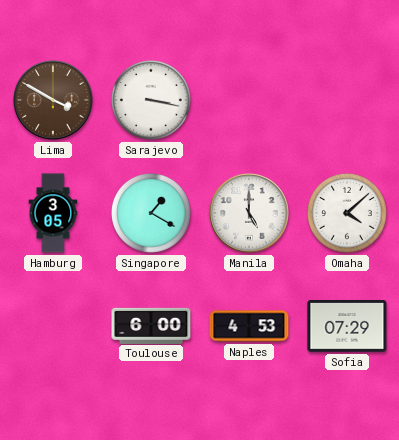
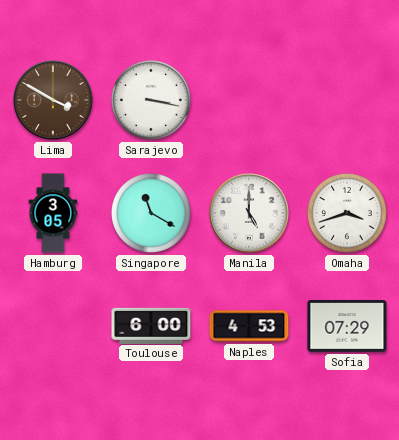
Singapore: 1:20 -> 11:20
Omaha: 4:08 -> 3:42
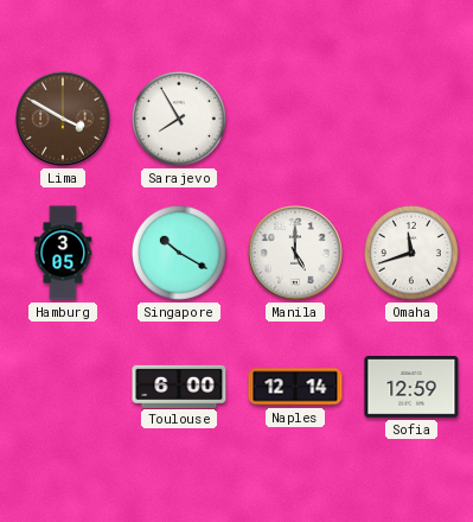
Sarajevo: 3:17 -> 7:55
Singapore: 11:20 -> 10:20
Omaha: 3:42 -> 11:42
Naples: 4:53 -> 12:14
Sofia: 07:29 -> 12:59
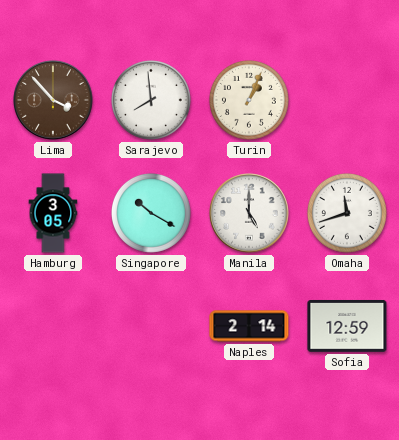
Lima: 3:50 -> 3:53
Sarajevo: 7:55 -> 7:59
Turin: none -> 1:04
Toulouse: 6:00 -> none
Naples: 12:14 -> 2:14
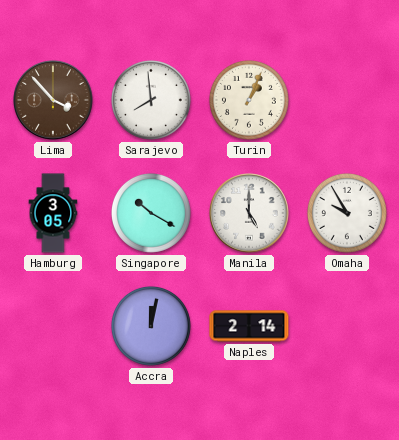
Omaha: 11:42 -> 9:55
Accra: none -> 12:02
Sofia: 12:59 -> none
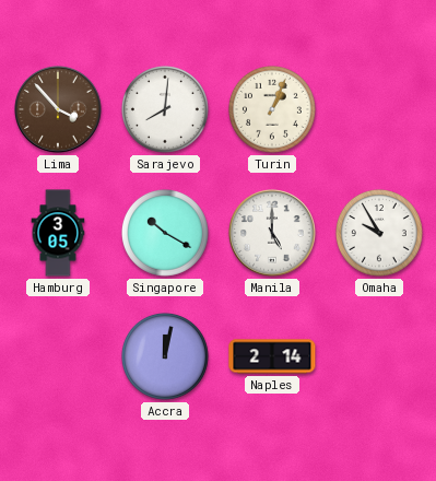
Sarajevo: 7:59 -> 8:01
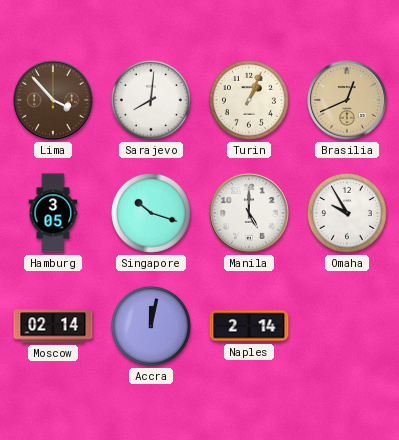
Brasilia: none -> 12:41
Singapore: 10:20 -> 10:18
Moscow: none -> 02:14
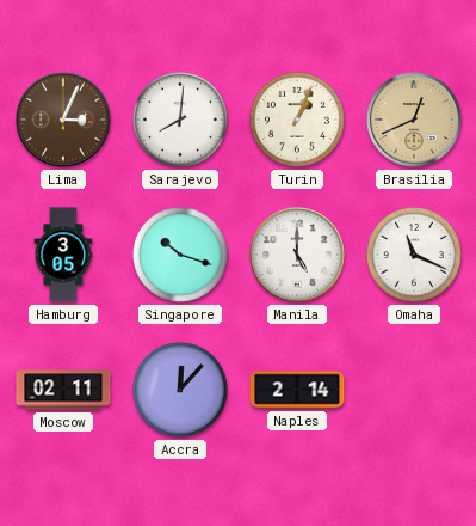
Lima: 3:53 -> 3:04
Omaha: 9:55 -> 11:19
Moscow: 02:14 -> 02:11
Accra: 12:02 -> 12:07
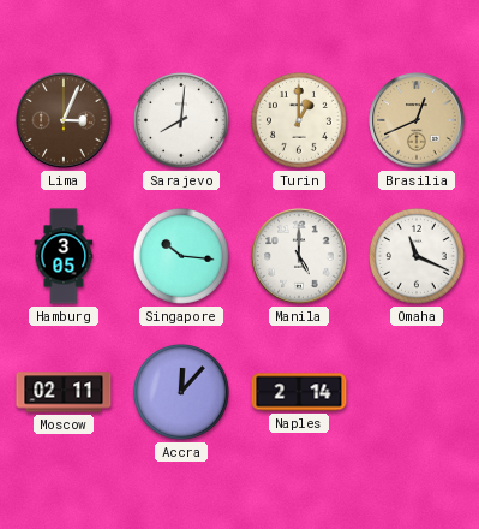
Turin: 1:04 -> 1:00
Singapore: 10:18 -> 10:16
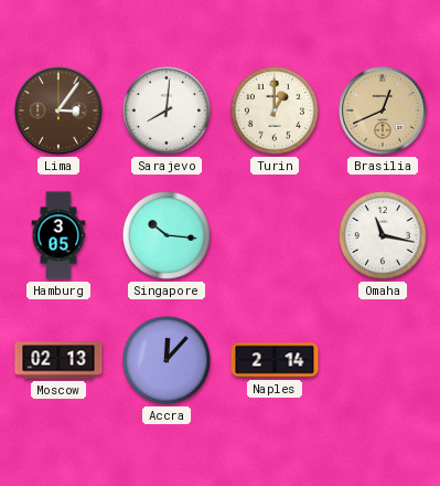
Lima: 3:04 -> 3:06
Manila: 5:00 -> none
Omaha: 11:19 -> 11:17
Moscow: 02:11 -> 02:13
